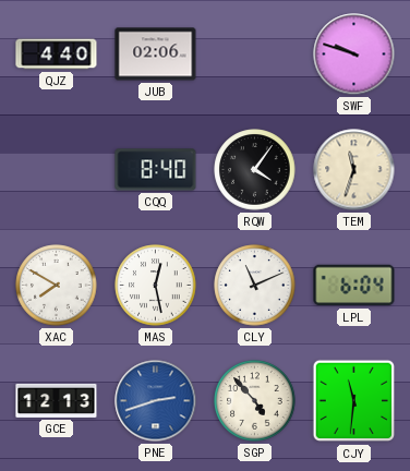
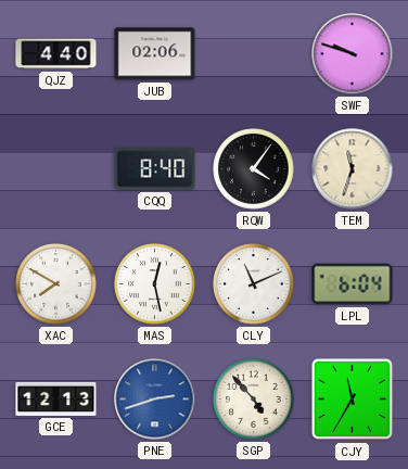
CJY: 11:31 -> 11:35
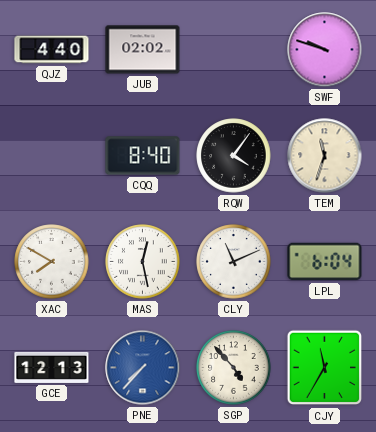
JUB: 02:06 -> 02:02
PNE: 2:42 -> 7:37
